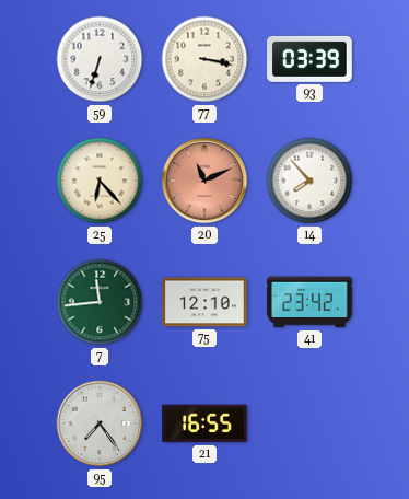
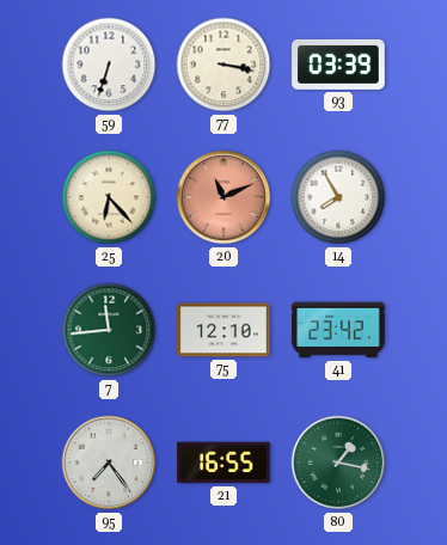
14: 7:53 -> 7:55
80: none -> 1:17
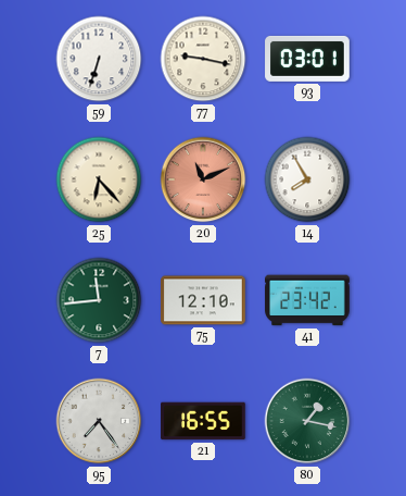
77: 3:17 -> 9:17
93: 03:39 -> 03:01
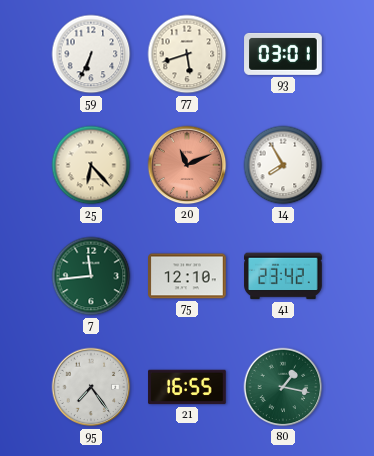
59: 6:33 -> 6:34
77: 9:17 -> 5:42
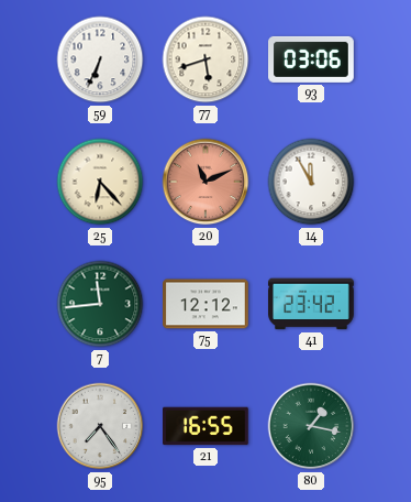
93: 03:01 -> 03:06
14: 7:55 -> 11:55
75: 12:10 -> 12:12
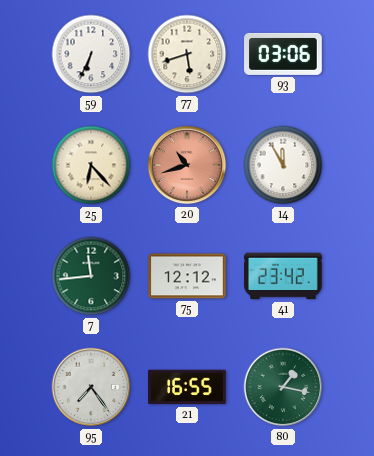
20: 11:11 -> 10:42
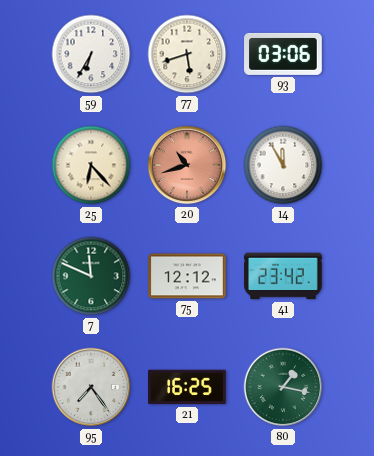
59: 6:34 -> 6:35
7: 11:44 -> 11:49
21: 16:55 -> 16:25
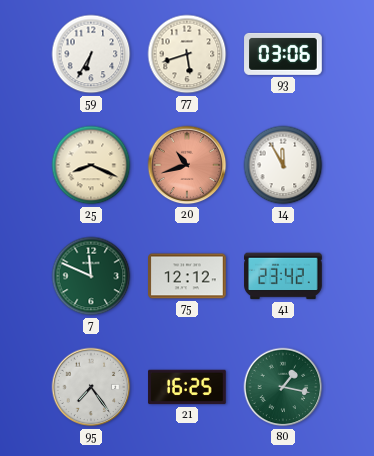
25: 6:23 -> 8:19
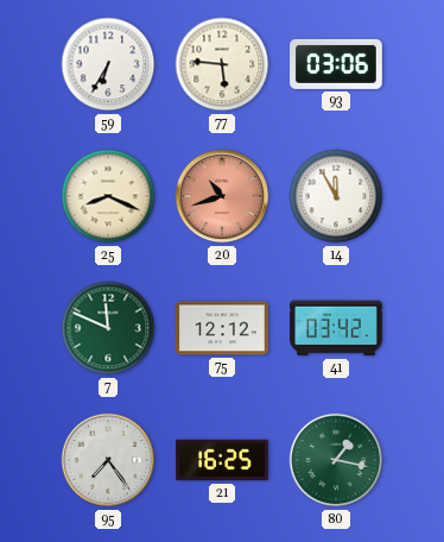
77: 5:42 -> 5:46
41: 23:42 -> 03:42
